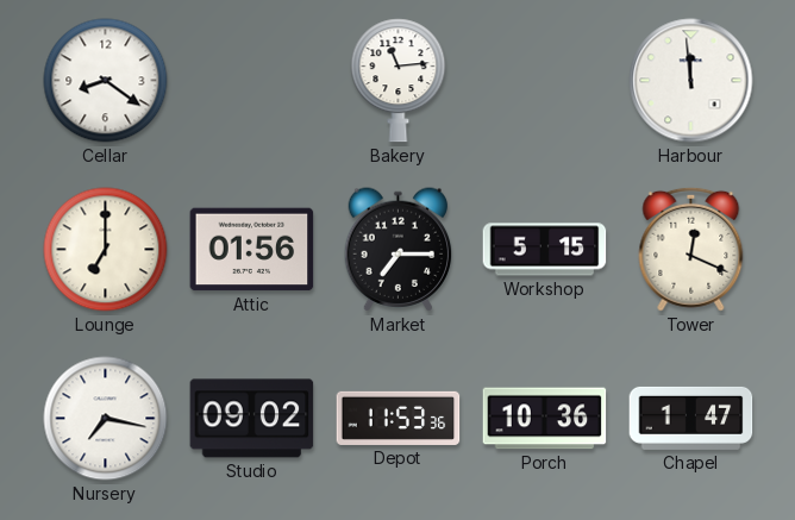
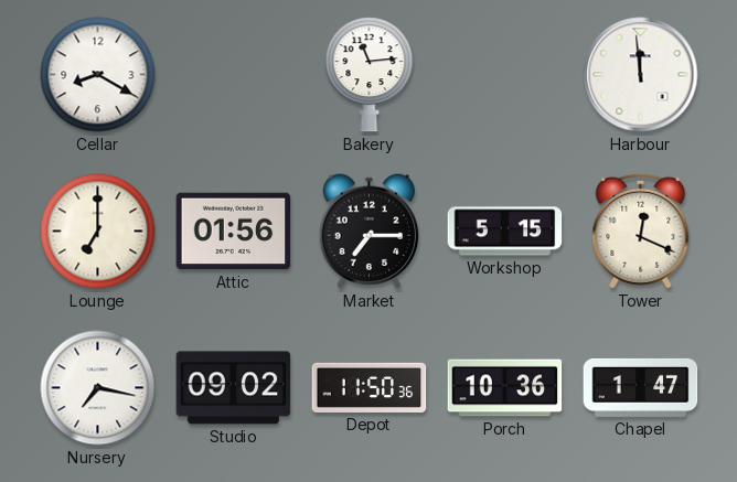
Cellar: 8:21 -> 8:20
Depot: 11:53 -> 11:50
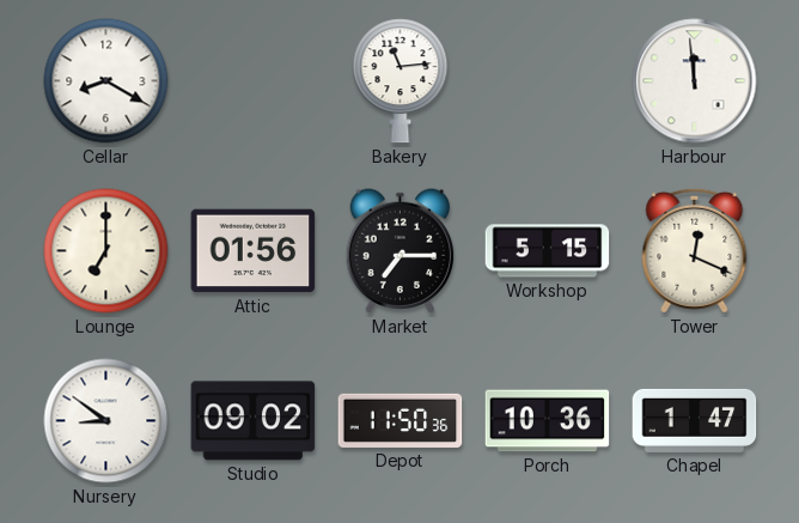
Nursery: 7:17 -> 8:51
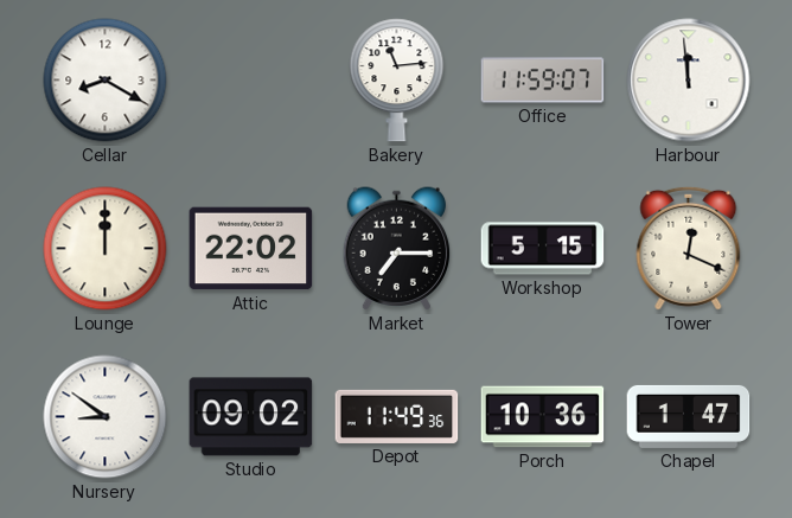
Office: none -> 11:59
Lounge: 7:00 -> 12:00
Attic: 01:56 -> 22:02
Depot: 11:50 -> 11:49
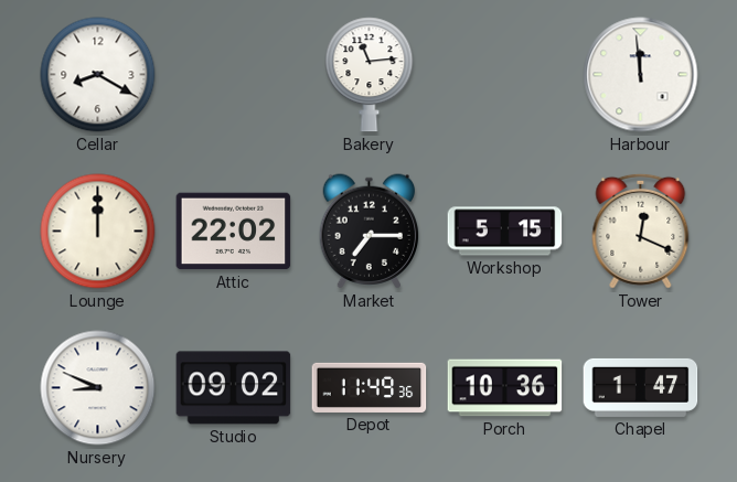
Office: 11:59 -> none
Nursery: 8:51 -> 8:49
